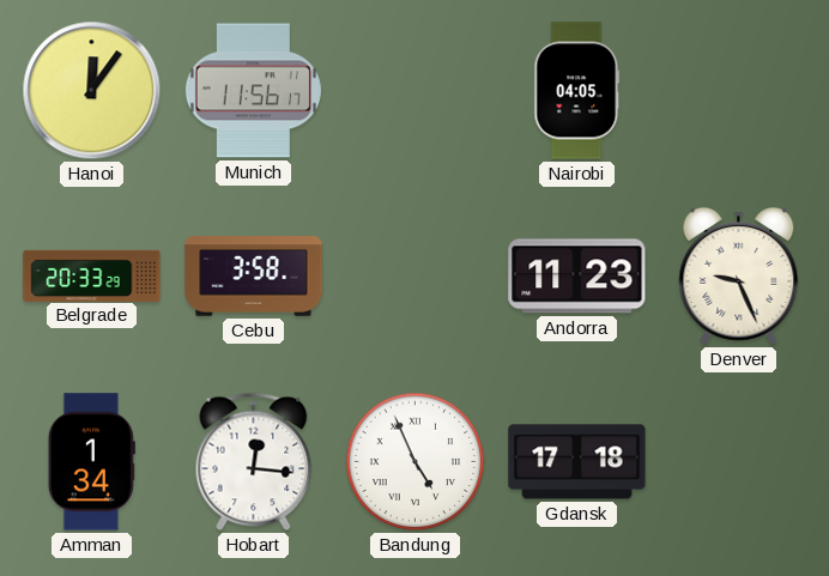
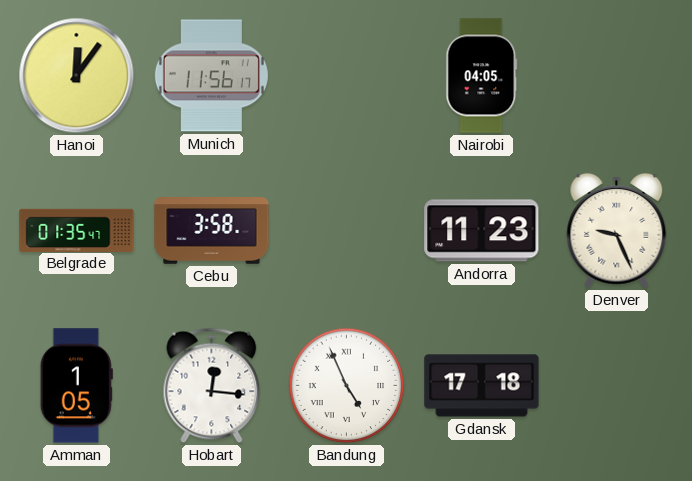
Belgrade: 20:33 -> 01:35
Amman: 1:34 -> 1:05
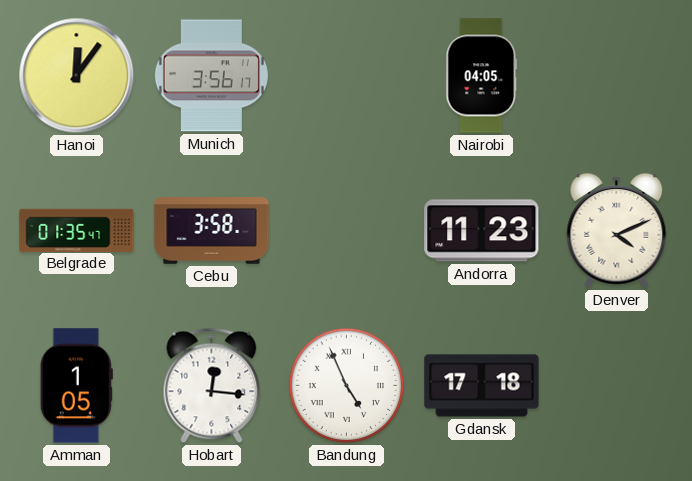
Munich: 11:56 -> 3:56
Denver: 9:26 -> 4:11
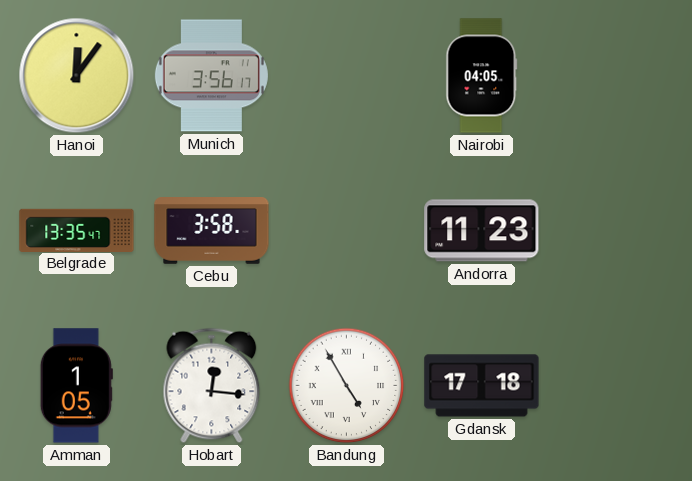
Belgrade: 01:35 -> 13:35
Denver: 4:11 -> none
Bandung: 4:56 -> 4:55
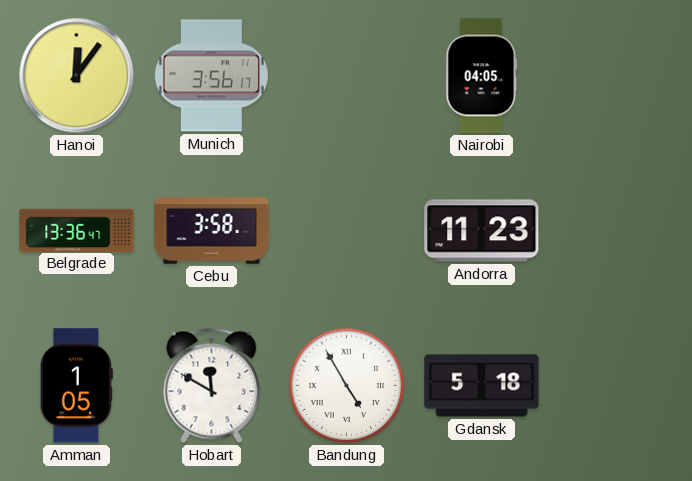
Belgrade: 13:35 -> 13:36
Hobart: 12:16 -> 11:50
Gdansk: 17:18 -> 5:18
